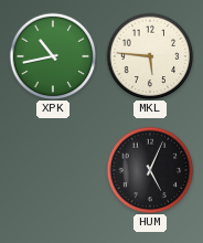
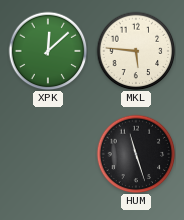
XPK: 10:43 -> 12:08
HUM: 5:04 -> 11:27
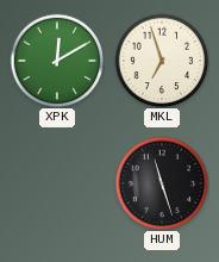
XPK: 12:08 -> 12:10
MKL: 5:46 -> 6:57
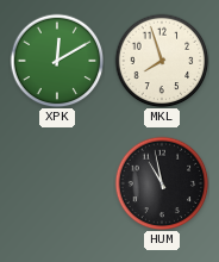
MKL: 6:57 -> 7:57
HUM: 11:27 -> 10:58
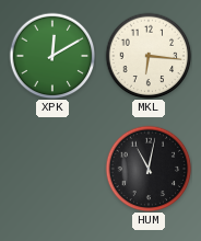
MKL: 7:57 -> 6:16
HUM: 10:58 -> 11:02
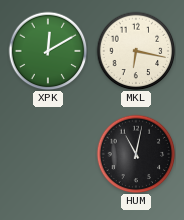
MKL: 6:16 -> 6:17
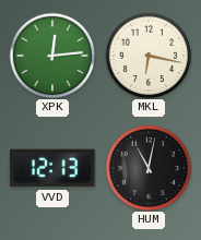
XPK: 12:10 -> 12:14
VVD: none -> 12:13
